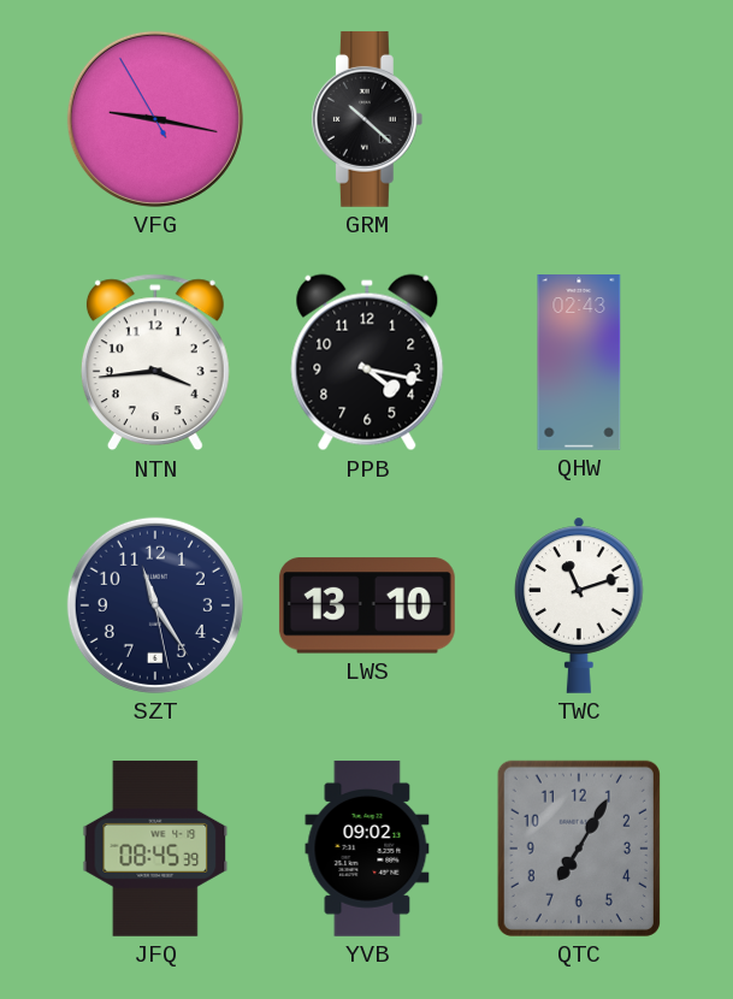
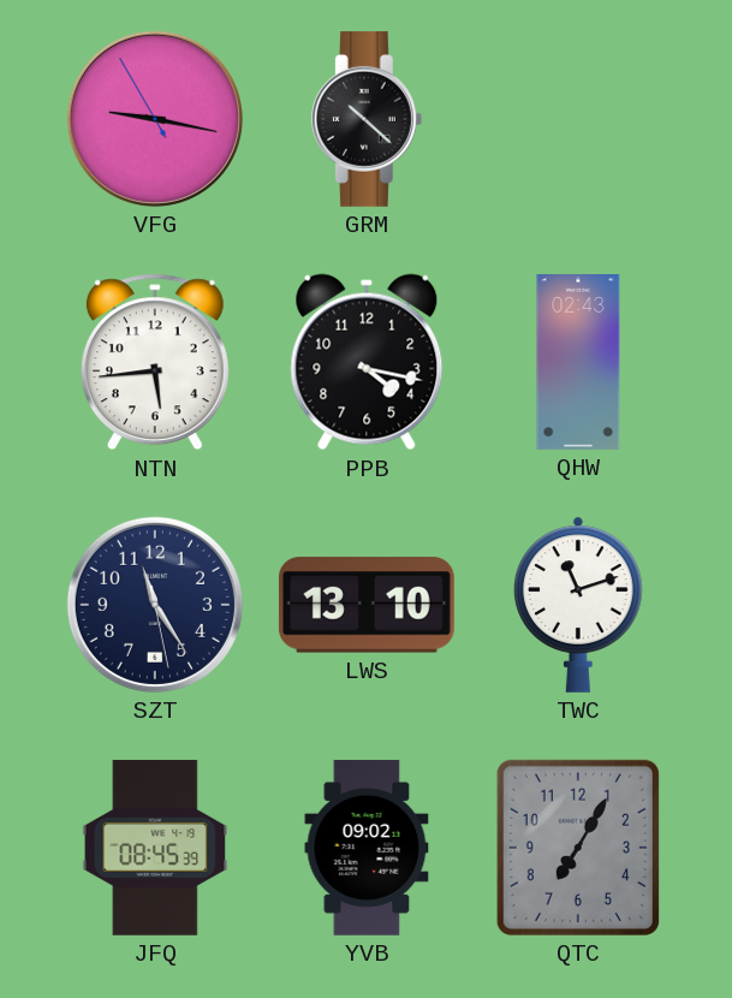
NTN: 3:44 -> 5:44
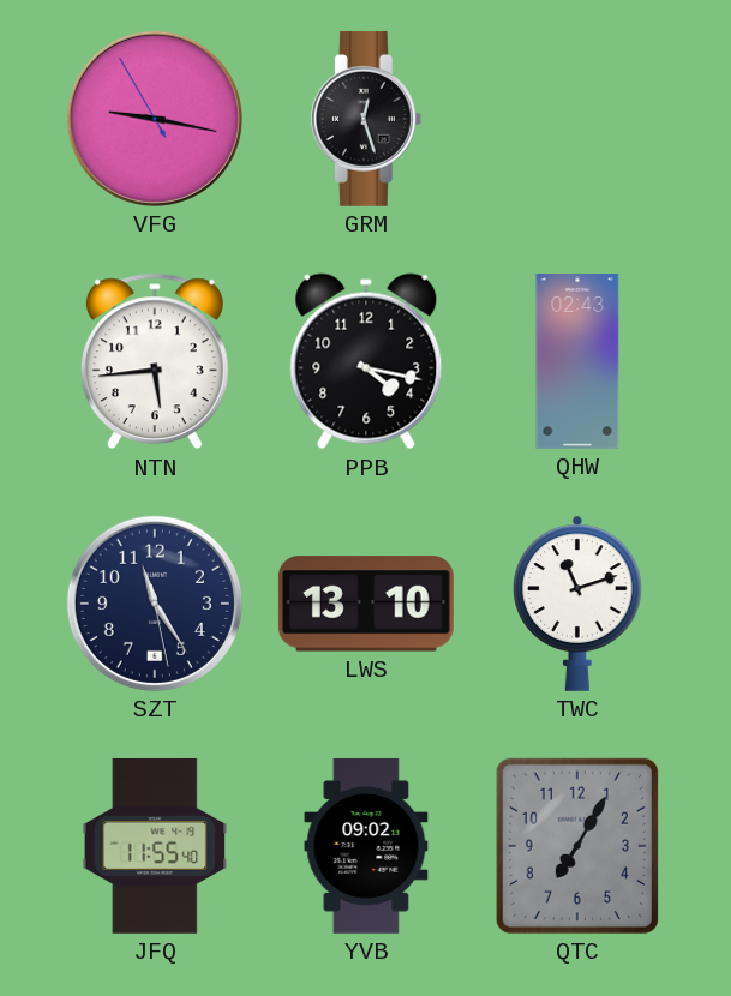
GRM: 10:22 -> 12:27
JFQ: 08:45 -> 11:55
